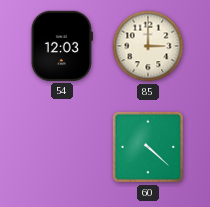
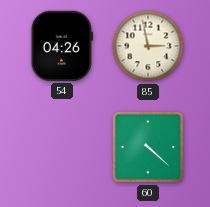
54: 12:03 -> 04:26
85: 3:00 -> 2:58
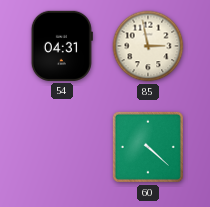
54: 04:26 -> 04:31
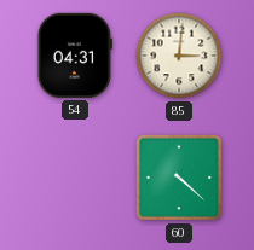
85: 2:58 -> 3:01
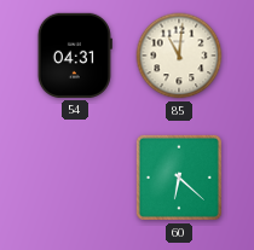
85: 3:01 -> 11:01
60: 4:22 -> 6:22
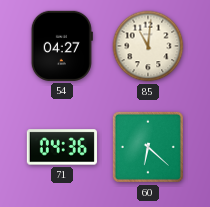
54: 04:31 -> 04:27
71: none -> 04:36
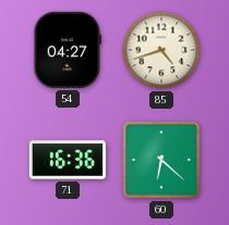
85: 11:01 -> 4:42
71: 04:36 -> 16:36
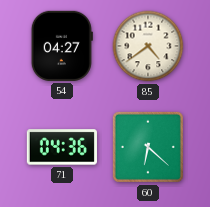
85: 4:42 -> 4:39
71: 16:36 -> 04:36
